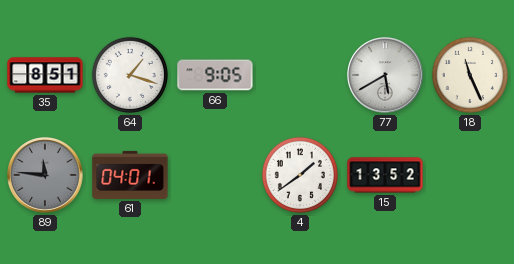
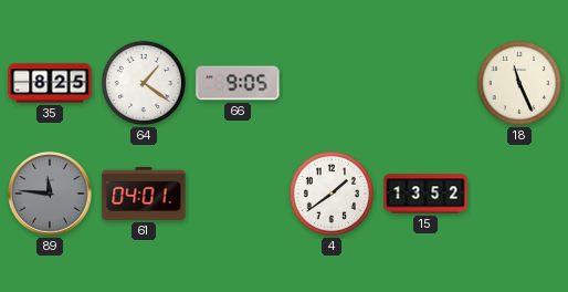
35: 8:51 -> 8:25
64: 1:18 -> 1:21
77: 5:40 -> none
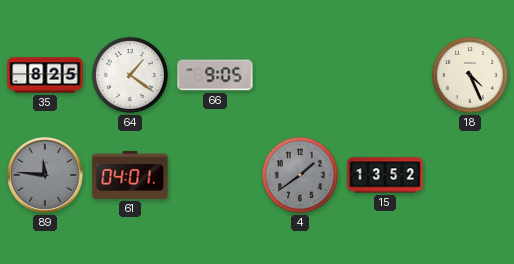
18: 11:26 -> 4:26
4 dial: white -> grey
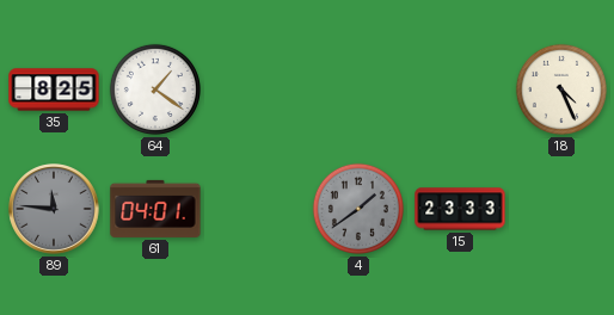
66: 9:05 -> none
15: 13:52 -> 23:33
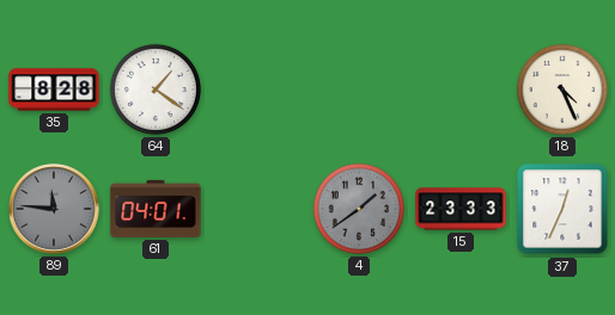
35: 8:25 -> 8:28
37: none -> 12:34
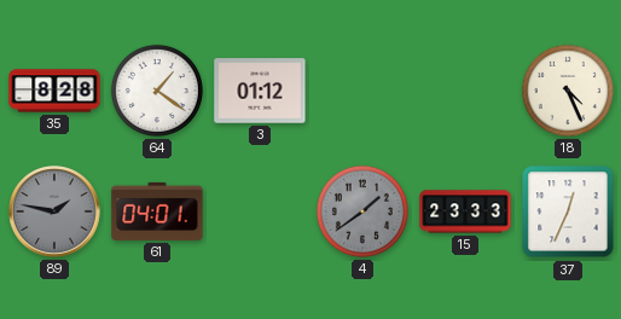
3: none -> 01:12
89: 11:46 -> 1:47
